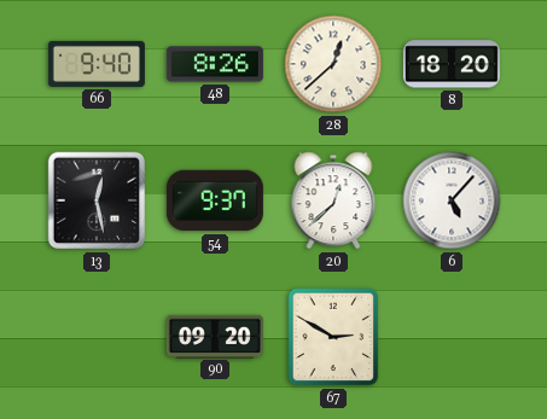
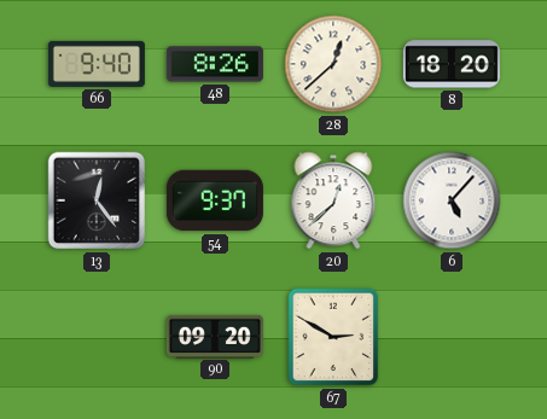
13: 12:28 -> 12:24
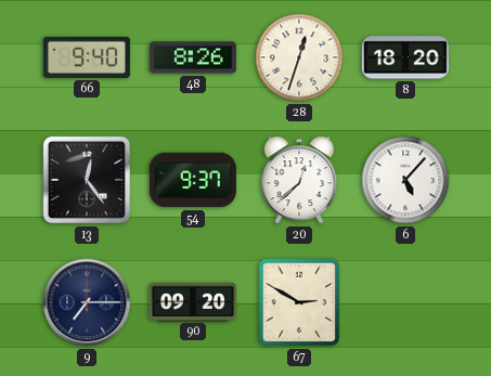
28: 12:38 -> 12:33
9: none -> 7:15
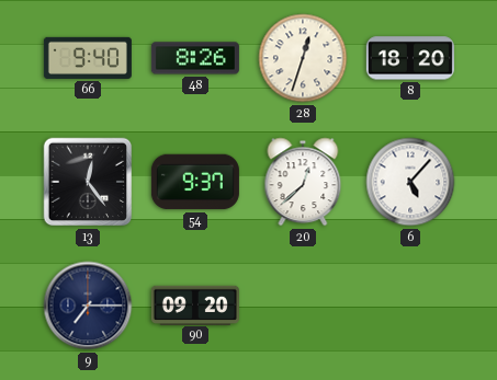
67: 2:50 -> none
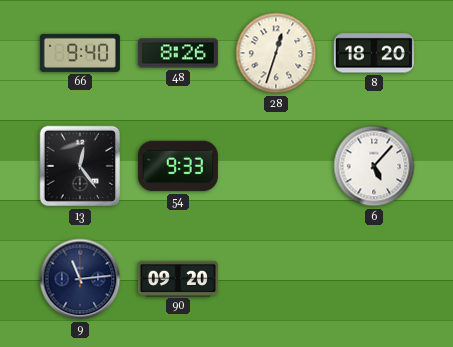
54: 9:37 -> 9:33
20: 12:38 -> none
9: 7:15 -> 11:14
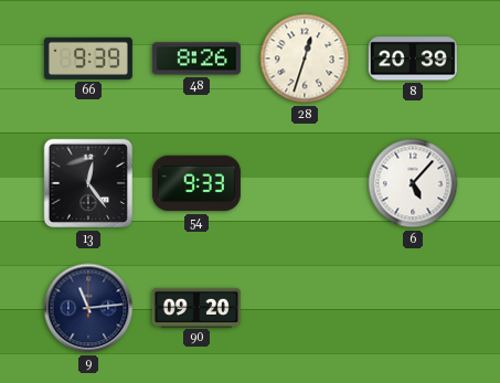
66: 9:40 -> 9:39
8: 18:20 -> 20:39
